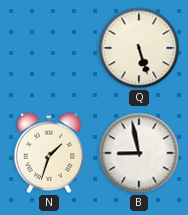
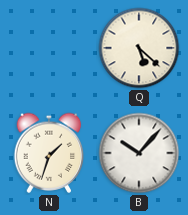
Q: 5:27 -> 5:22
B: 8:58 -> 10:07
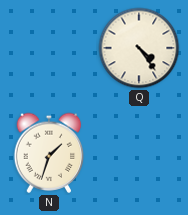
Q: 5:22 -> 4:24
B: 10:07 -> none
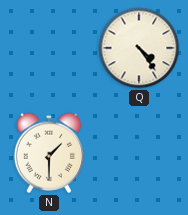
N: 1:33 -> 1:30
